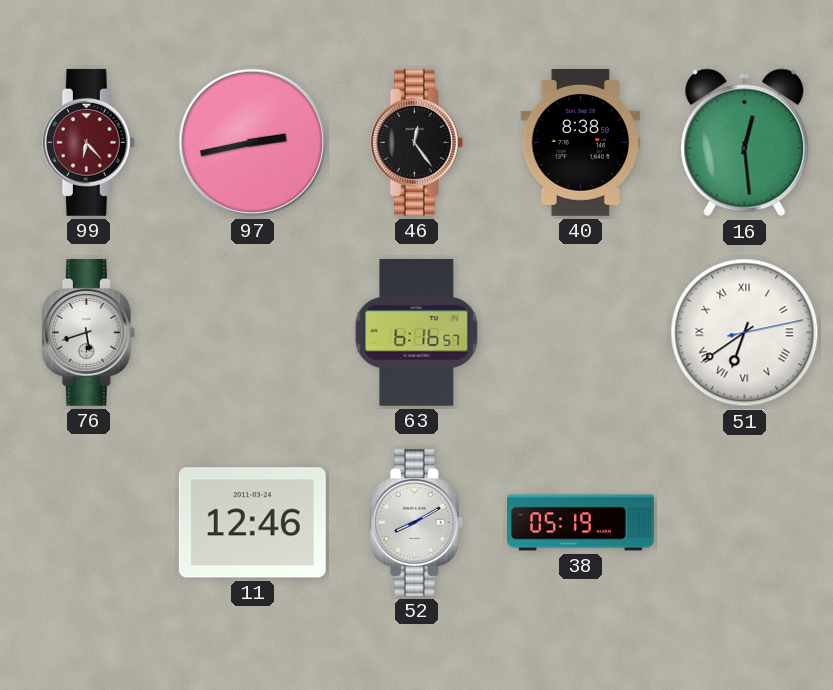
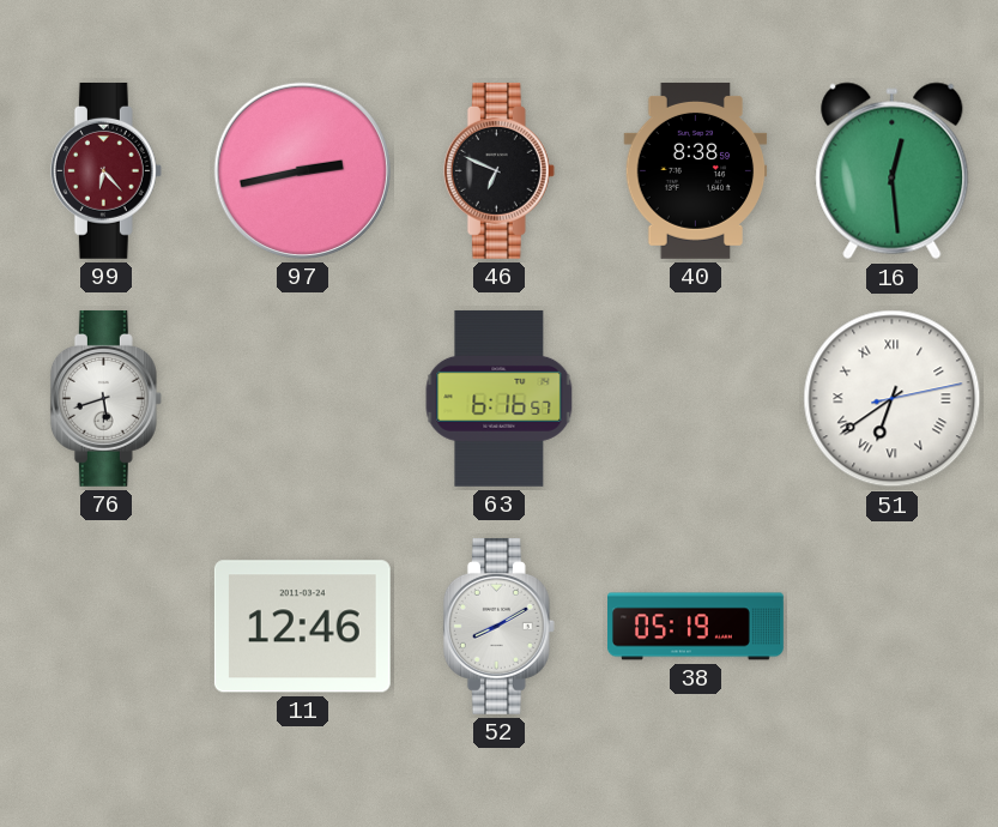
46: 12:24 -> 6:49
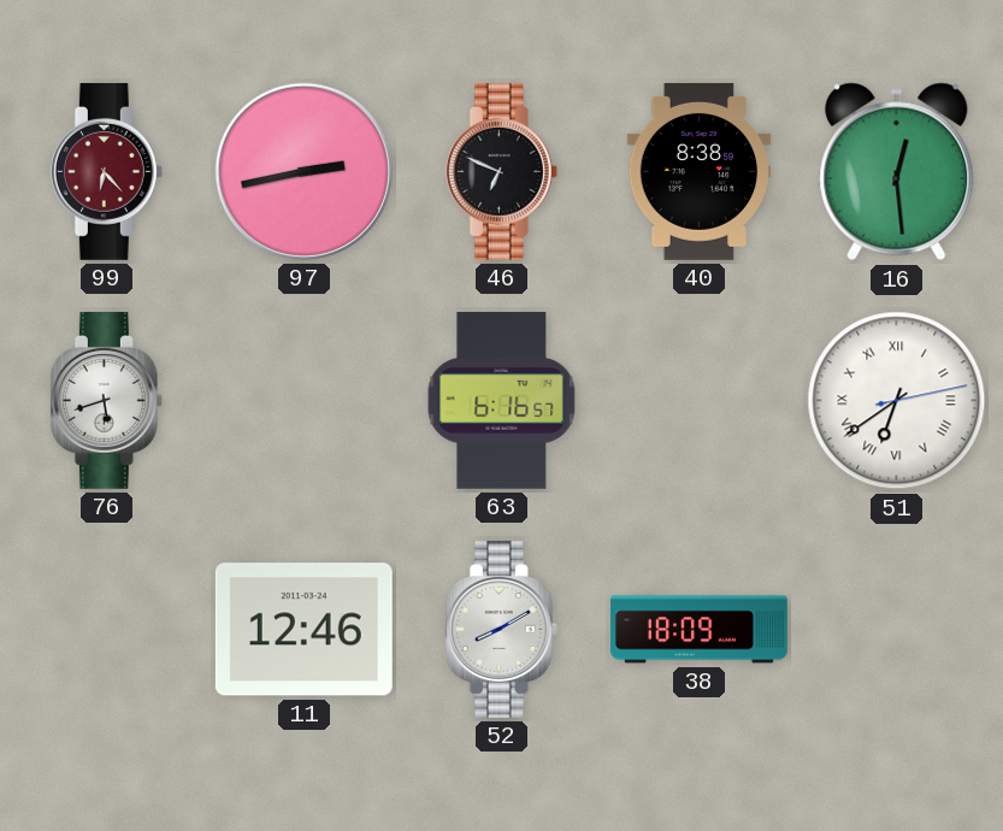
38: 05:19 -> 18:09
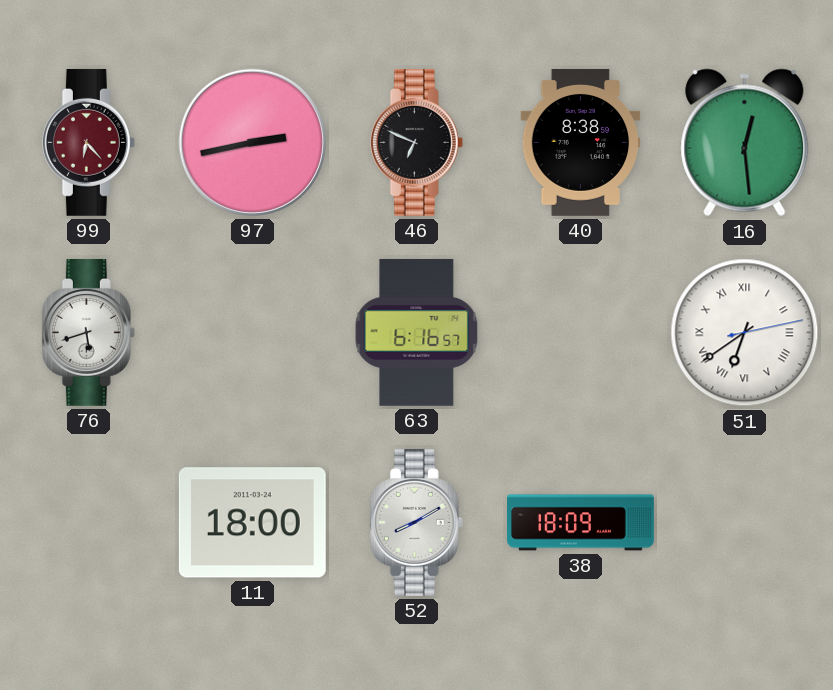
11: 12:46 -> 18:00
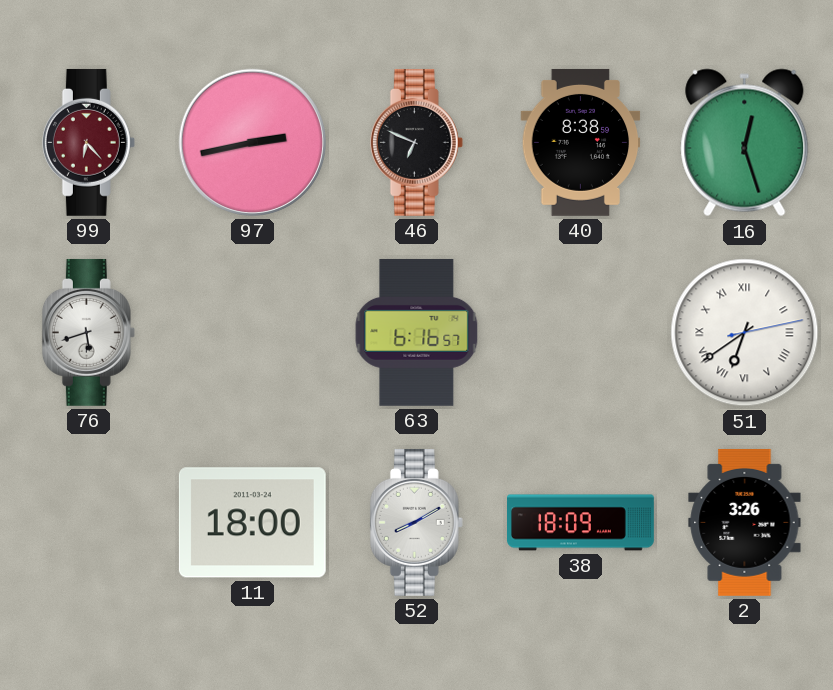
16: 12:29 -> 12:27
2: none -> 3:26
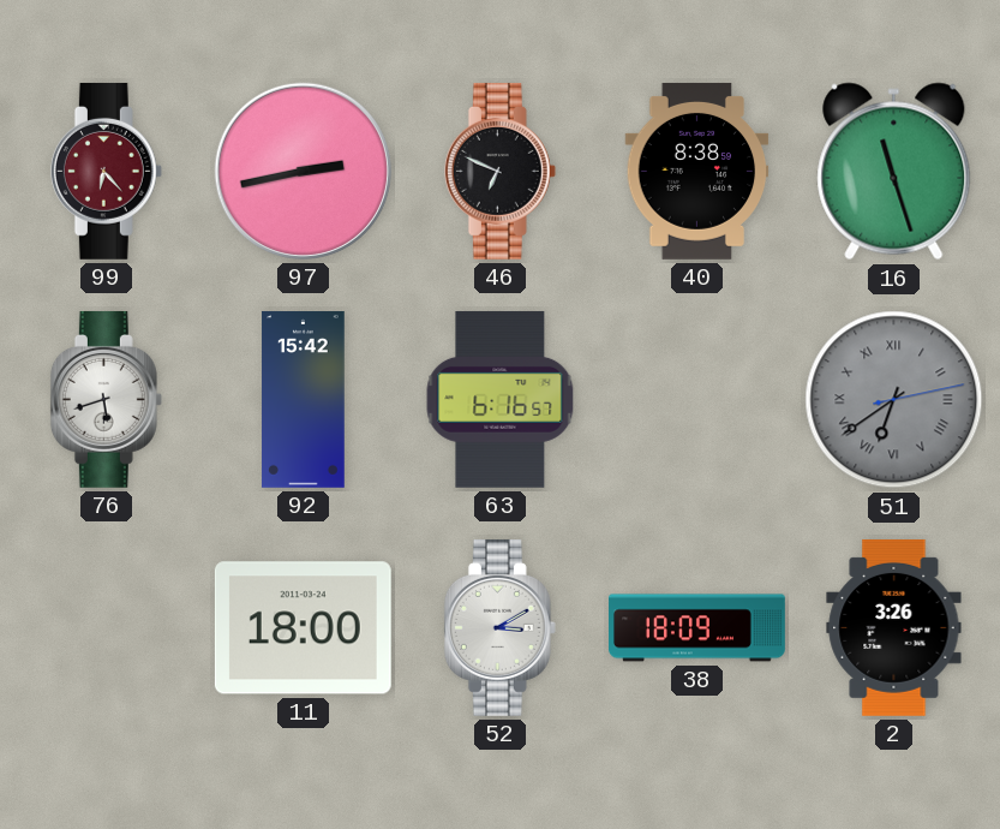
16: 12:27 -> 11:27
92: none -> 15:42
51 dial: white -> grey
52: 8:10 -> 3:10
